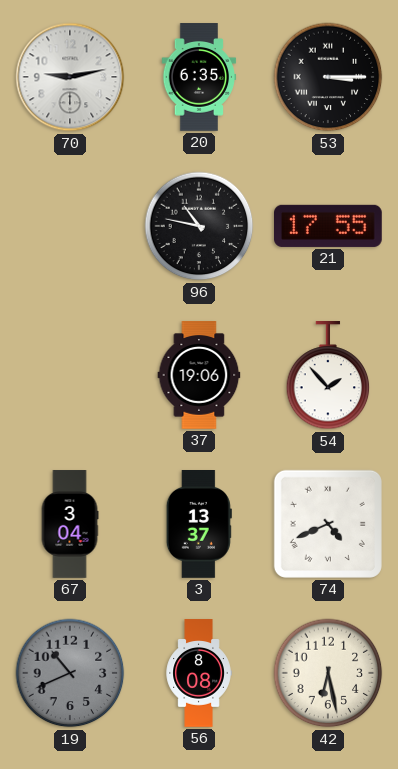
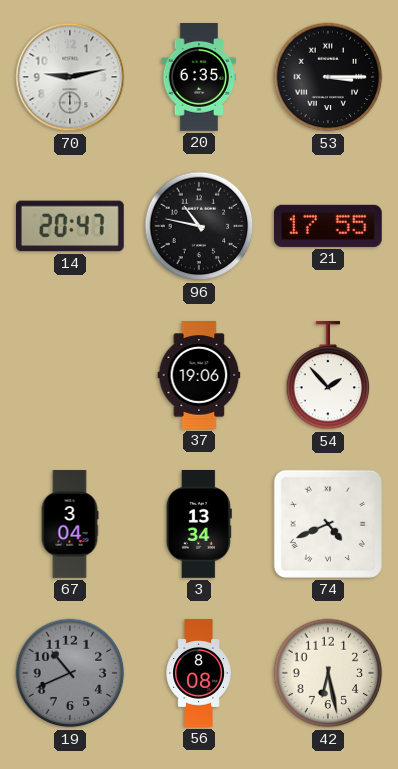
14: none -> 20:47
3: 13:37 -> 13:34
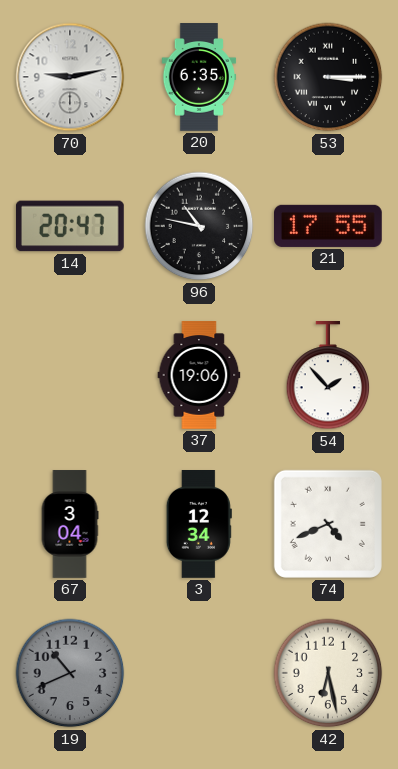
3: 13:34 -> 12:34
56: 8:08 -> none
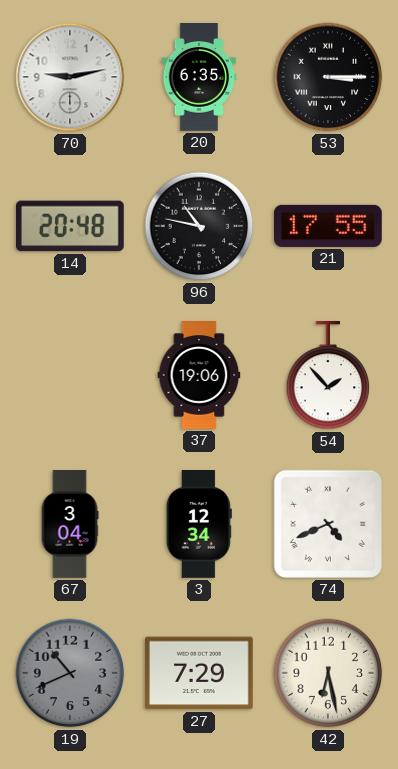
14: 20:47 -> 20:48
27: none -> 7:29
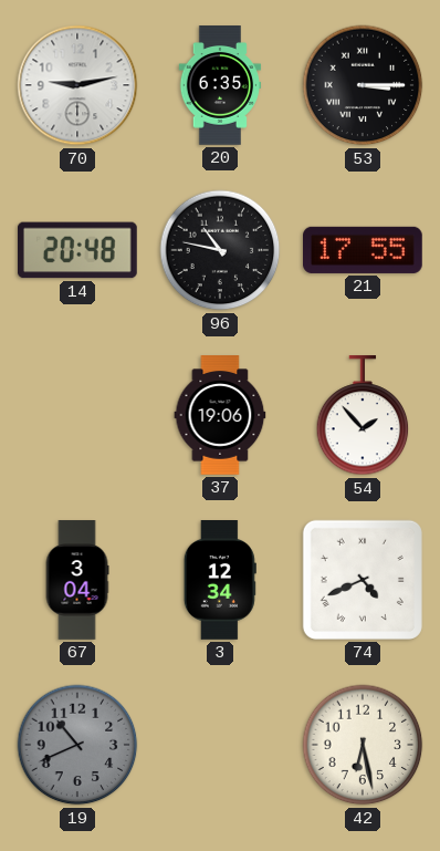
27: 7:29 -> none
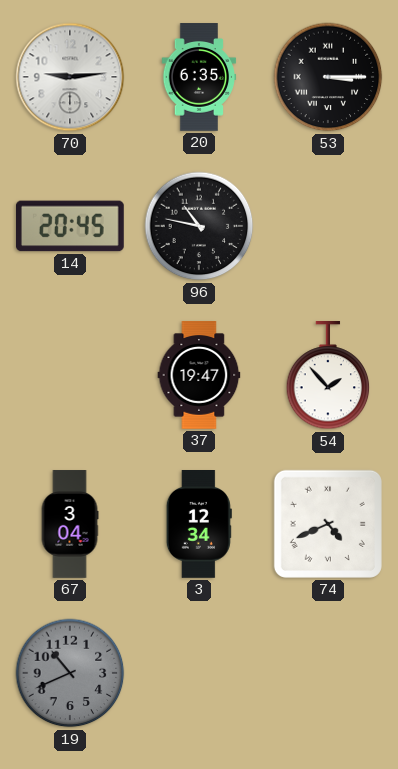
70: 9:13 -> 9:14
14: 20:48 -> 20:45
21: 17:55 -> none
37: 19:06 -> 19:47
42: 6:28 -> none
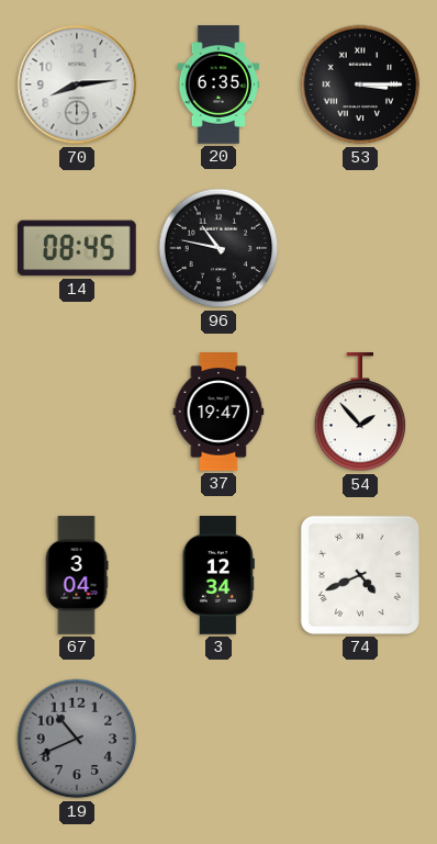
70: 9:14 -> 8:14
14: 20:45 -> 08:45
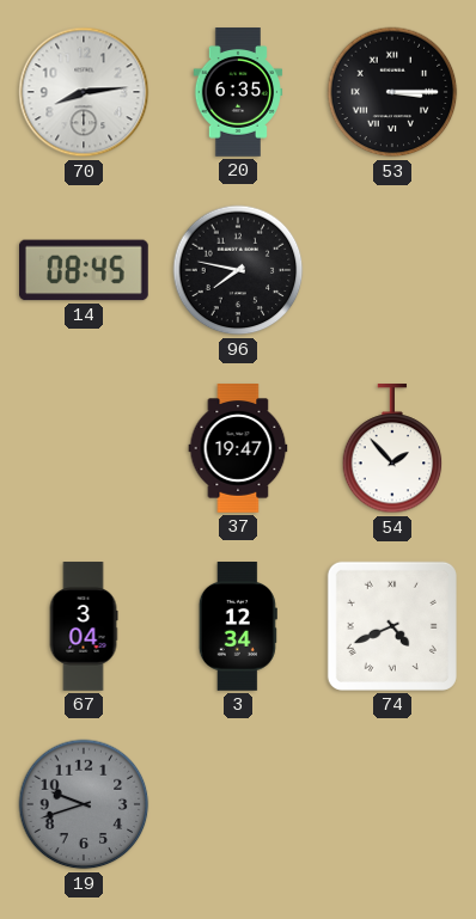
96: 10:47 -> 7:47
19: 10:41 -> 9:42
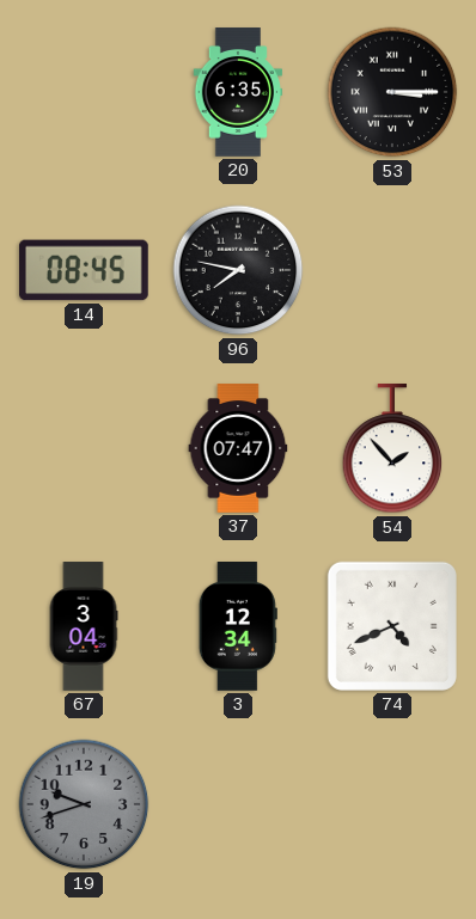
70: 8:14 -> none
37: 19:47 -> 07:47
